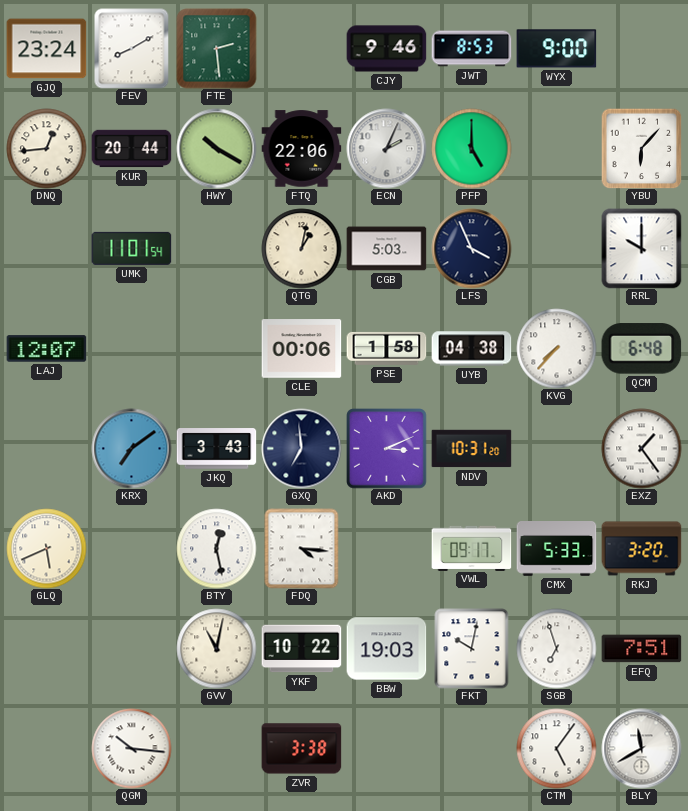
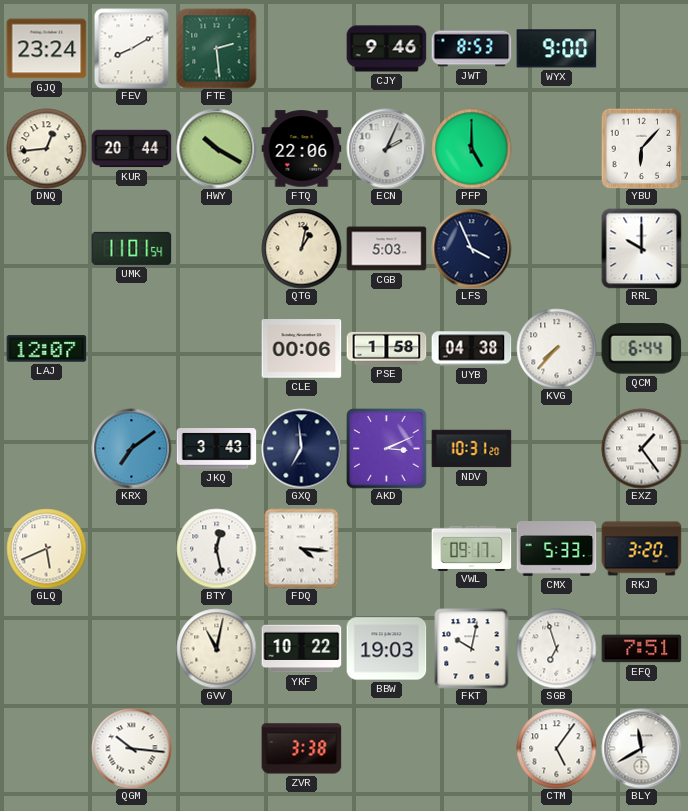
QCM: 6:48 -> 6:44
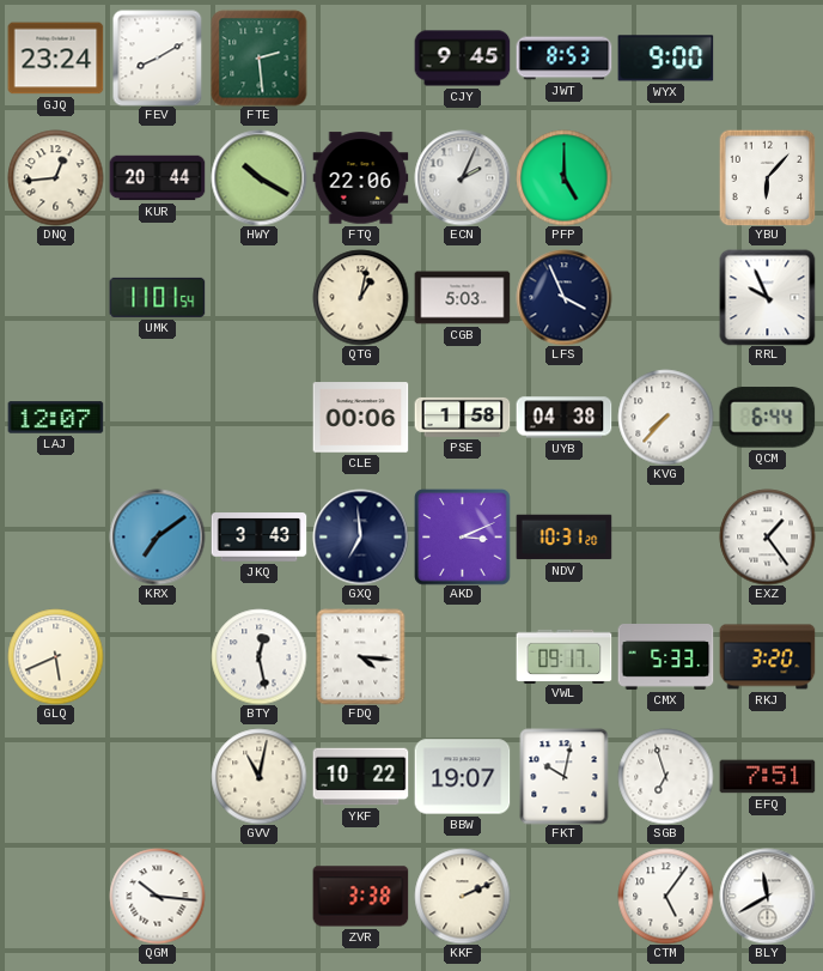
CJY: 9:46 -> 9:45
RRL: 10:00 -> 9:56
BBW: 19:03 -> 19:07
KKF: none -> 2:11
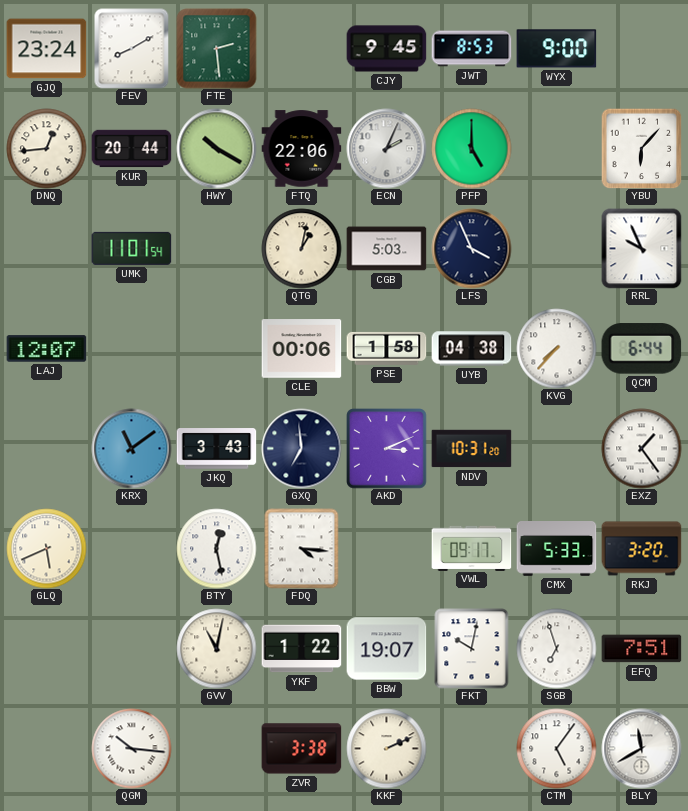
KRX: 7:09 -> 11:09
YKF: 10:22 -> 1:22
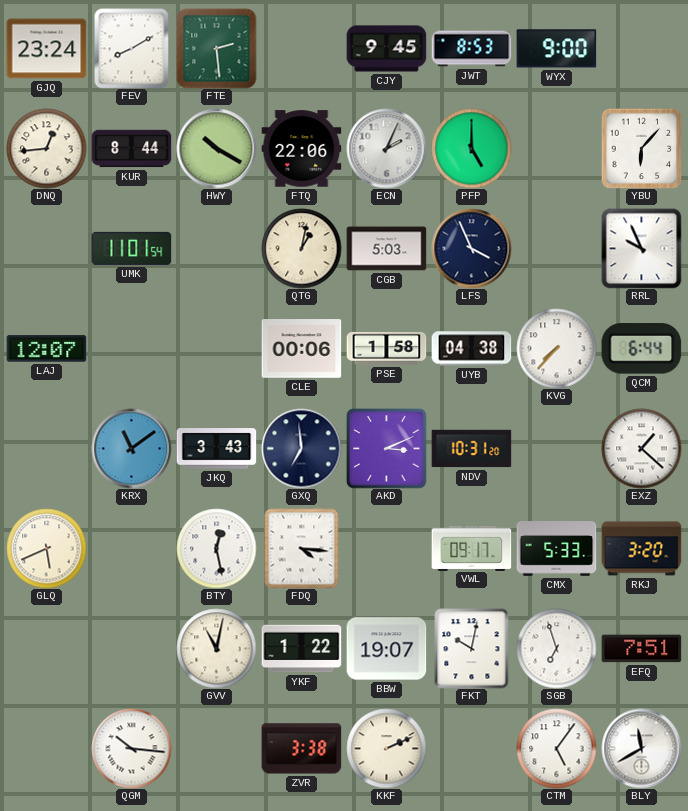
KUR: 20:44 -> 8:44
EXZ: 1:24 -> 1:22
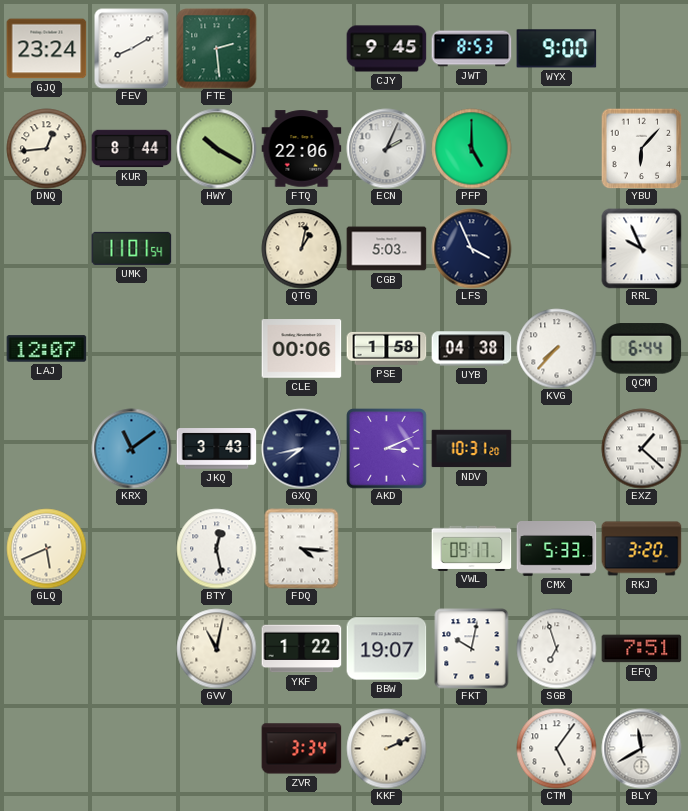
GXQ: 6:59 -> 7:43
QGM: 10:16 -> none
ZVR: 3:38 -> 3:34
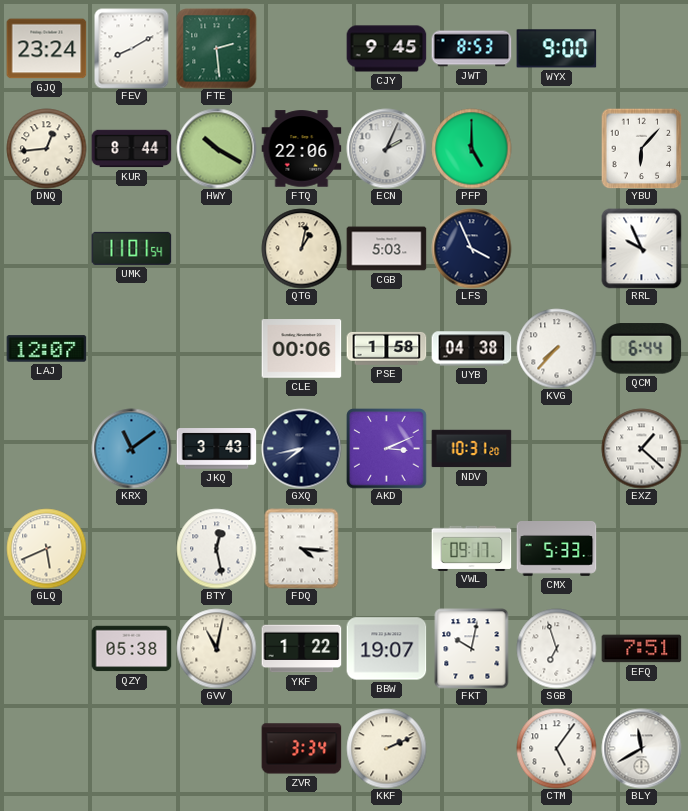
RKJ: 3:20 -> none
QZY: none -> 05:38
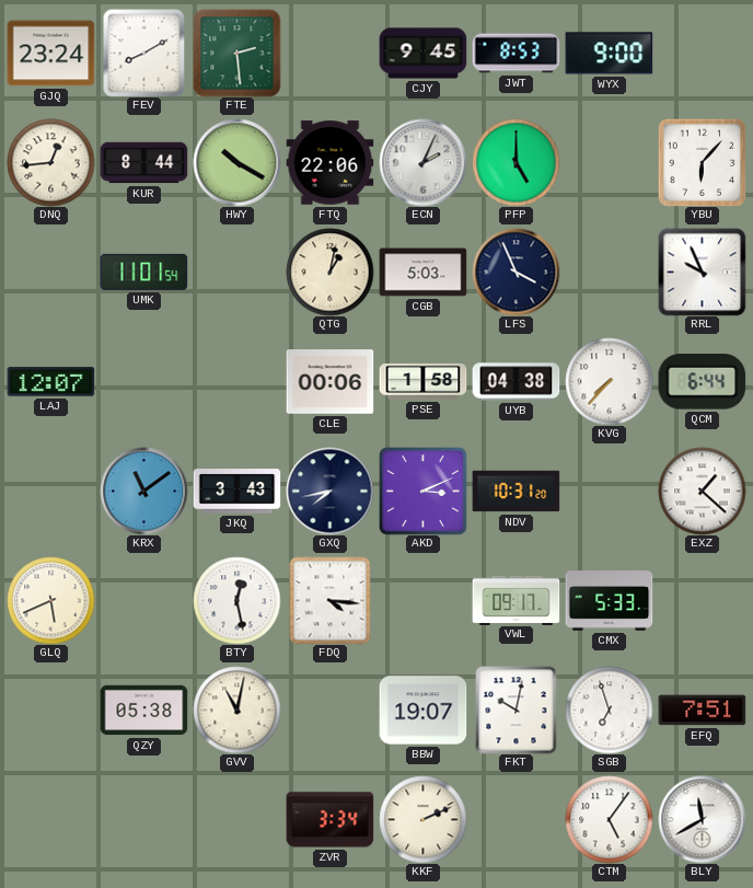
YKF: 1:22 -> none
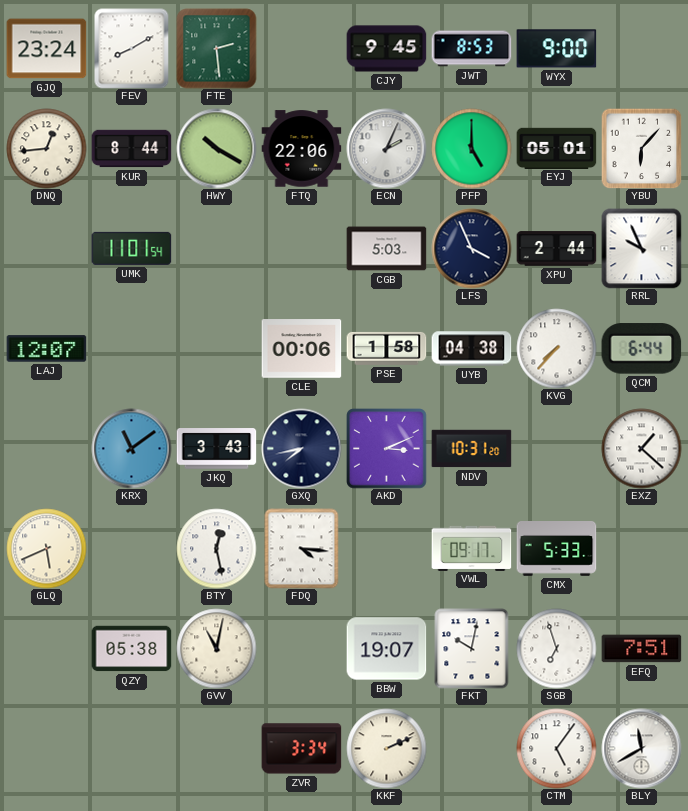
EYJ: none -> 05:01
QTG: 1:02 -> none
XPU: none -> 2:44
